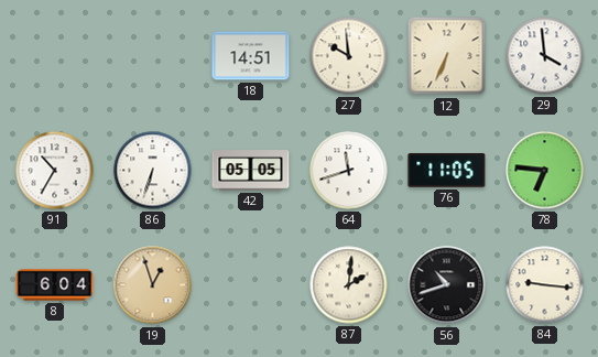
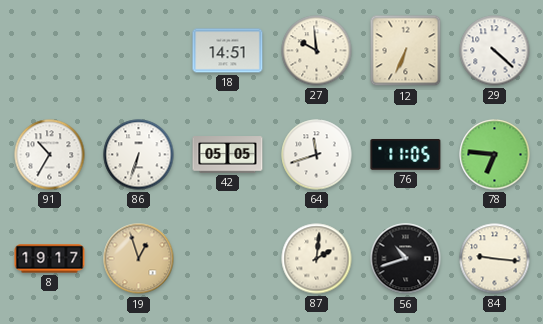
29: 3:59 -> 4:22
8: 6:04 -> 19:17
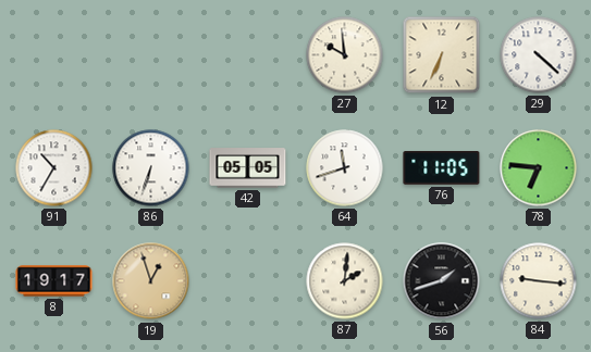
18: 14:51 -> none
56: 10:42 -> 1:42
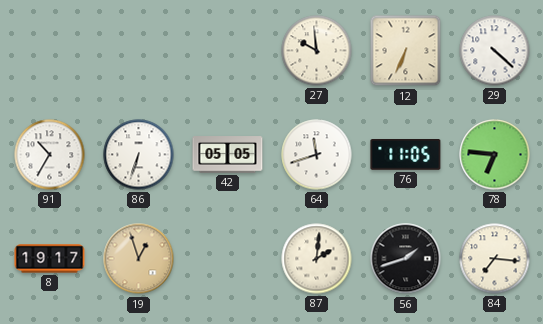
84: 9:16 -> 7:16
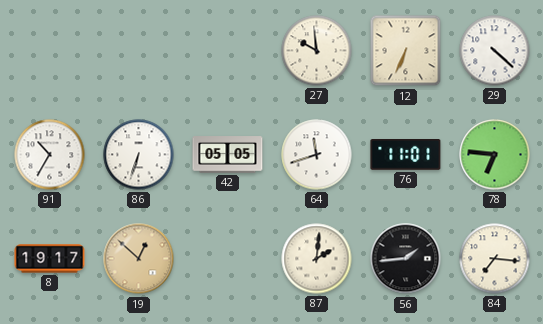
76: 11:05 -> 11:01
19: 12:57 -> 12:52
56: 1:42 -> 1:44
